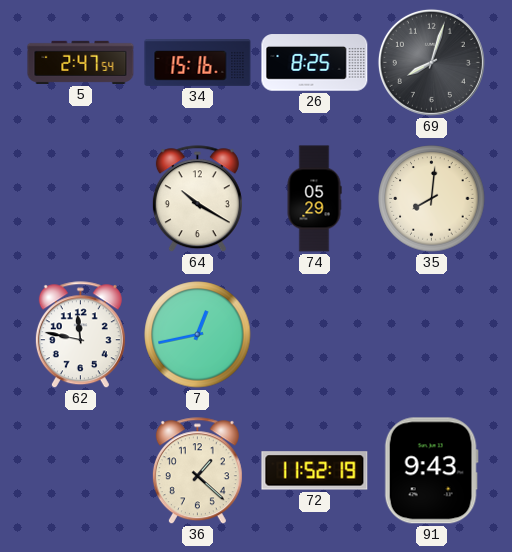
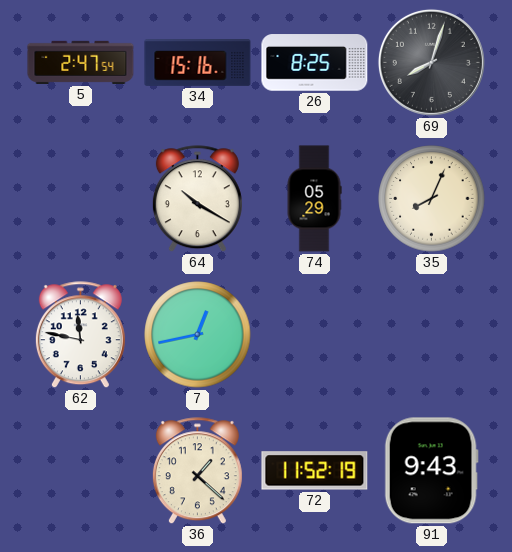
35: 8:01 -> 8:04
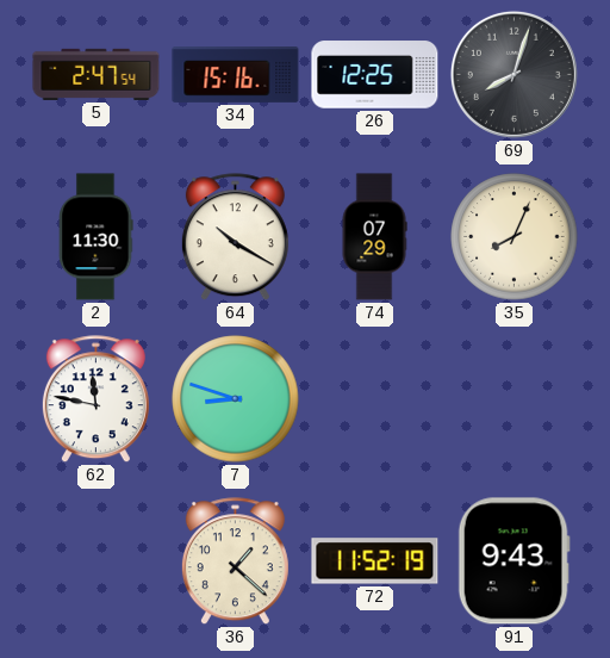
26: 8:25 -> 12:25
2: none -> 11:30
74: 05:29 -> 07:29
7: 12:43 -> 8:48
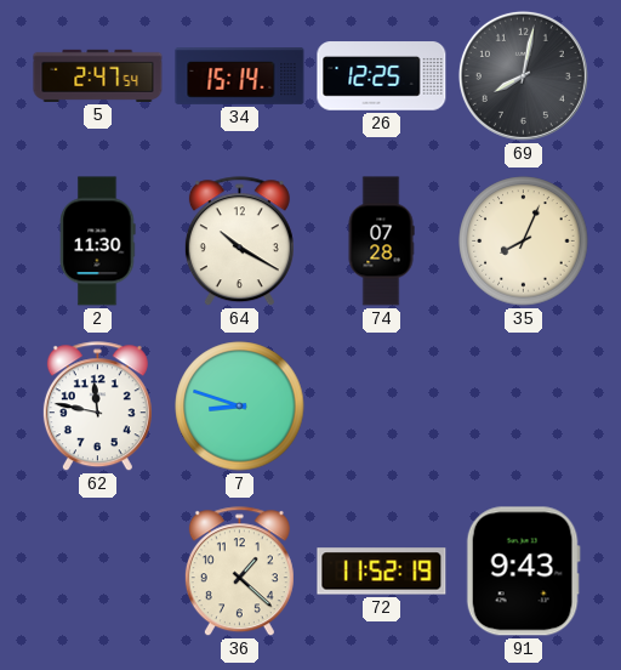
34: 15:16 -> 15:14
69: 8:03 -> 8:02
74: 07:29 -> 07:28
